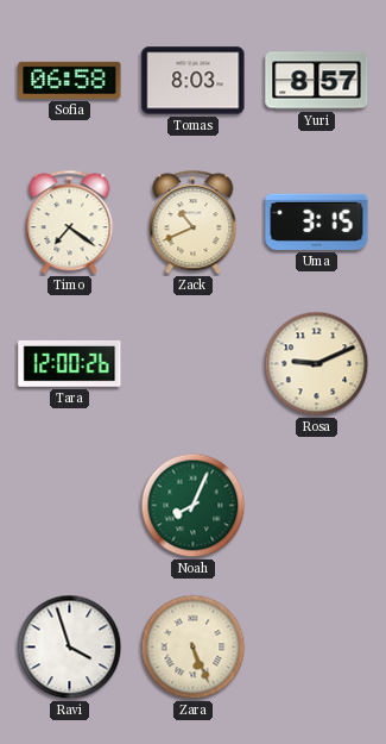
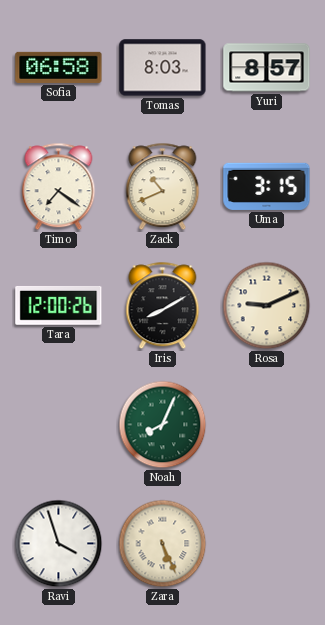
Iris: none -> 8:10
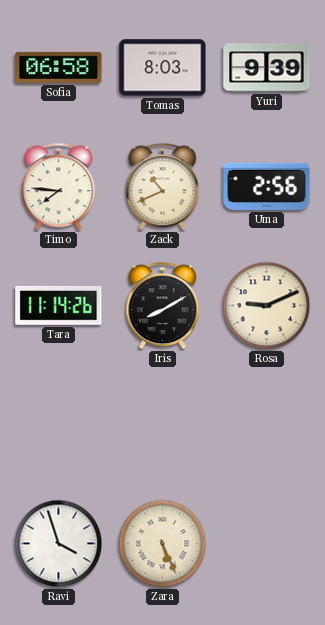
Yuri: 8:57 -> 9:39
Timo: 7:21 -> 7:46
Uma: 3:15 -> 2:56
Tara: 12:00 -> 11:14
Noah: 8:04 -> none
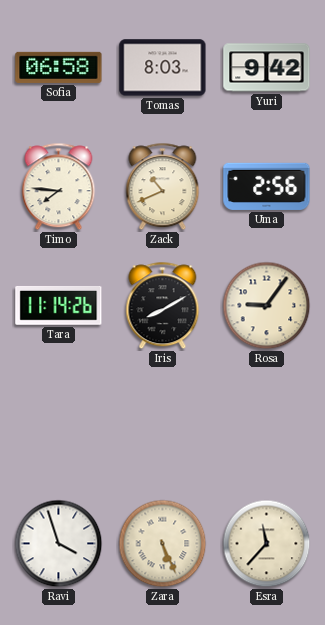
Yuri: 9:39 -> 9:42
Rosa: 9:11 -> 9:06
Esra: none -> 11:37
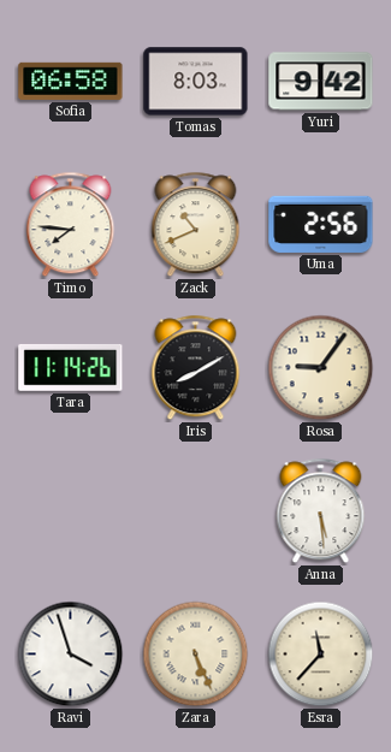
Anna: none -> 5:29
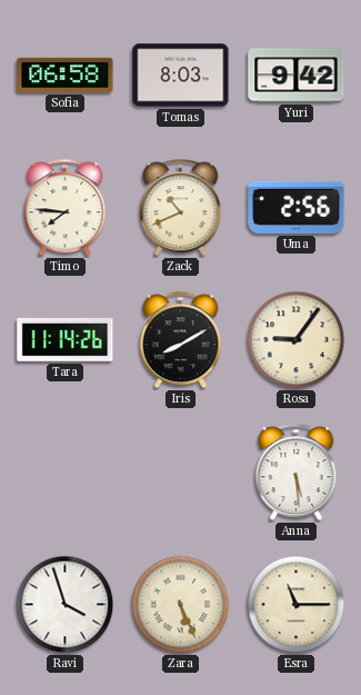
Esra: 11:37 -> 11:15
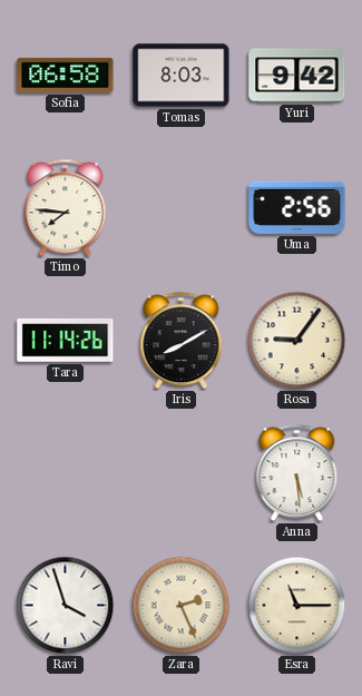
Zack: 10:41 -> none
Zara: 5:26 -> 2:26
